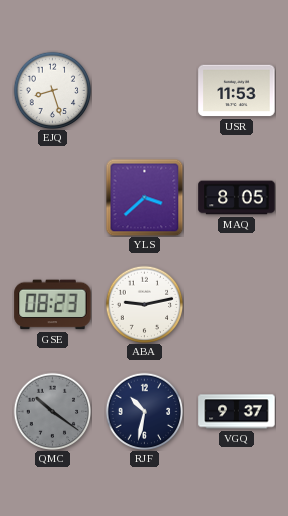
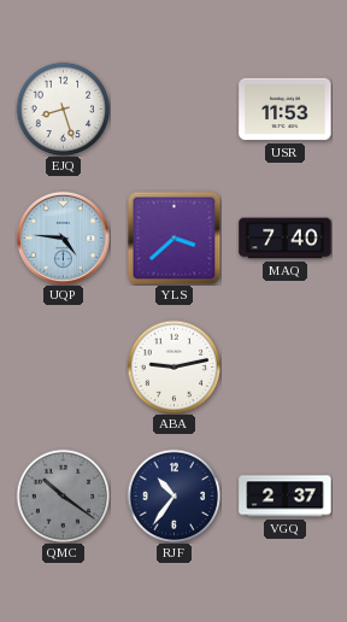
UQP: none -> 4:46
MAQ: 8:05 -> 7:40
GSE: 08:23 -> none
RJF: 10:32 -> 10:36
VGQ: 9:37 -> 2:37
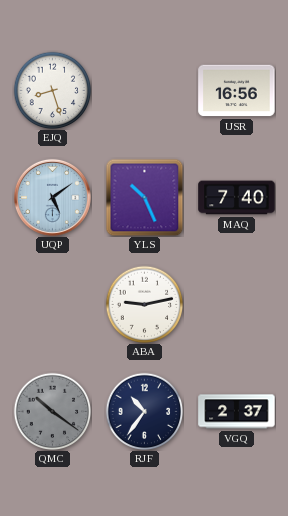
USR: 11:53 -> 16:56
UQP: 4:46 -> 5:09
YLS: 3:38 -> 10:26
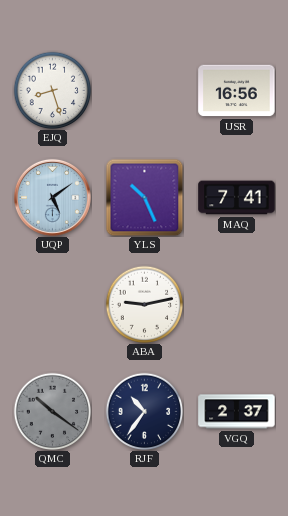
MAQ: 7:40 -> 7:41
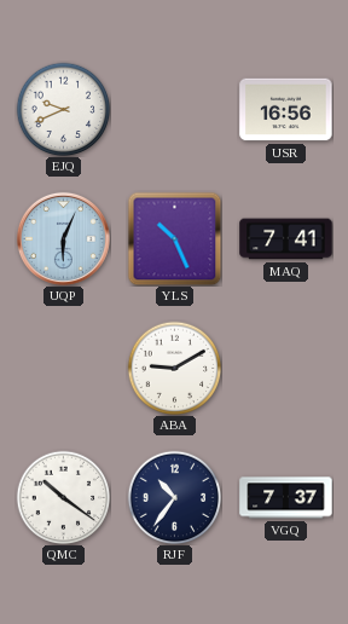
EJQ: 8:27 -> 9:41
UQP: 5:09 -> 6:04
ABA: 9:13 -> 9:10
QMC dial: grey -> white
VGQ: 2:37 -> 7:37
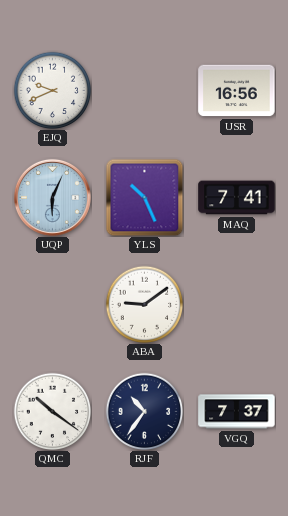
ABA: 9:10 -> 9:09
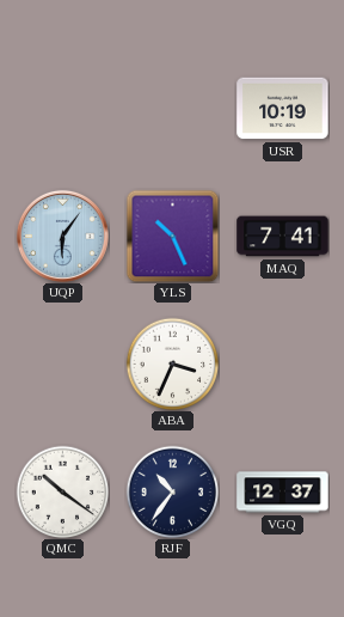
EJQ: 9:41 -> none
USR: 16:56 -> 10:19
UQP: 6:04 -> 6:06
ABA: 9:09 -> 3:34
VGQ: 7:37 -> 12:37
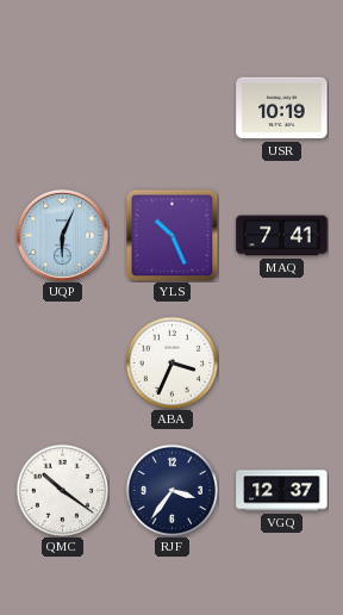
UQP: 6:06 -> 6:04
RJF: 10:36 -> 3:36
